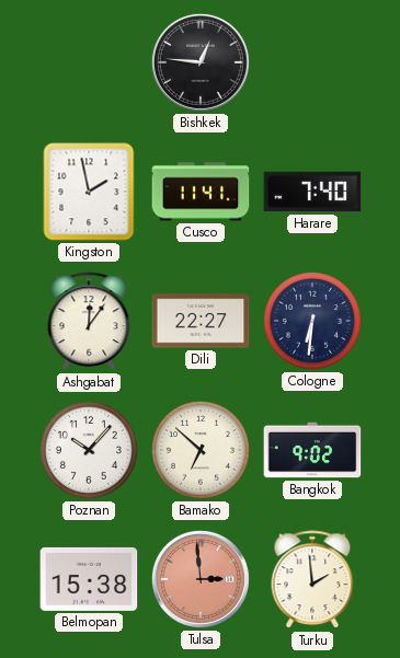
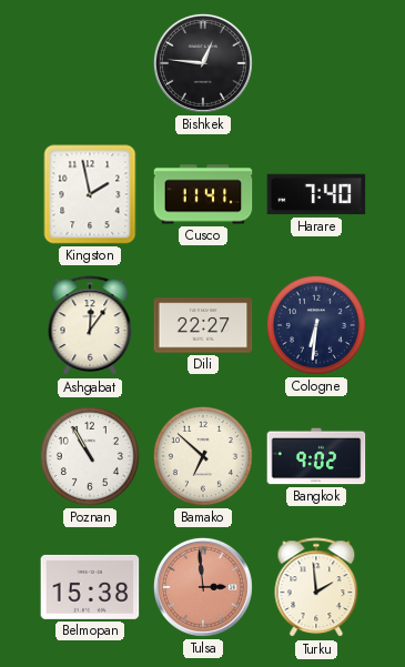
Poznan: 10:07 -> 10:55
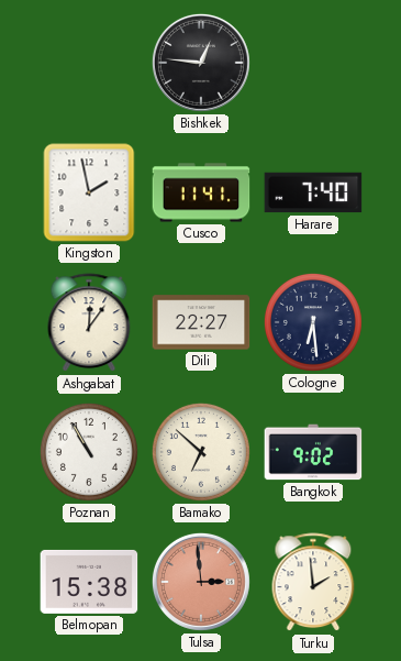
Cologne: 6:31 -> 6:29
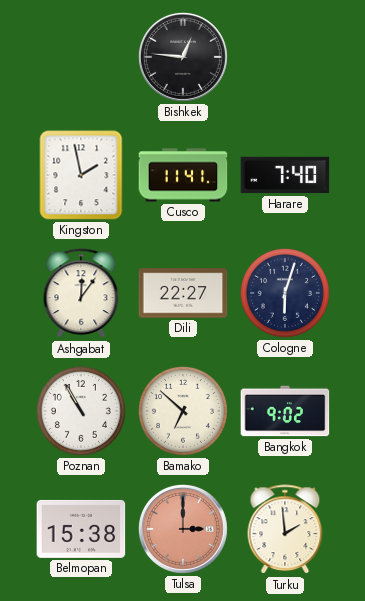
Cologne: 6:29 -> 6:03
Tulsa: 2:59 -> 3:00
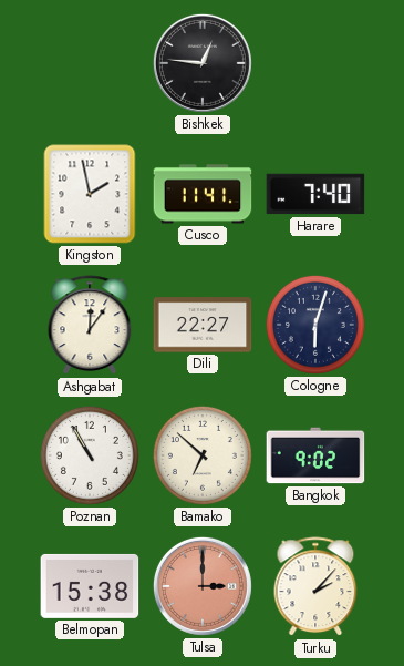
Turku: 1:59 -> 2:07
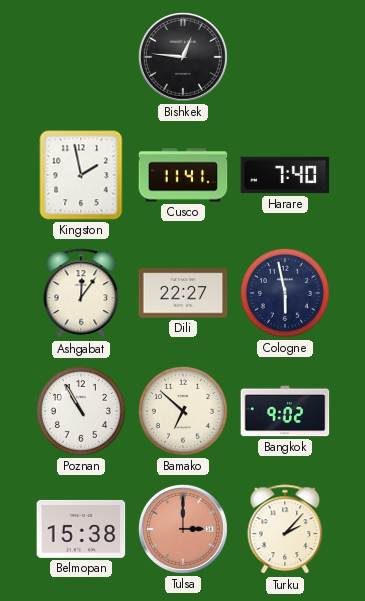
Cologne: 6:03 -> 5:58
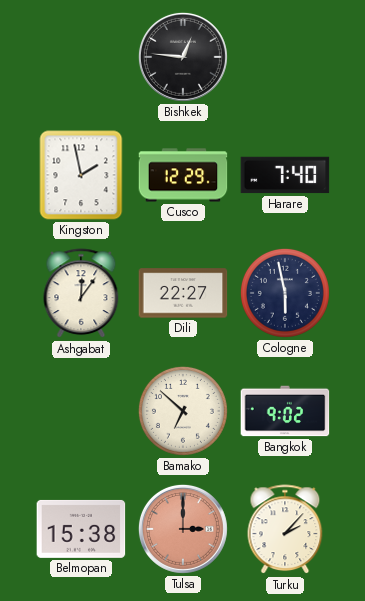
Cusco: 11:41 -> 12:29
Poznan: 10:55 -> none
